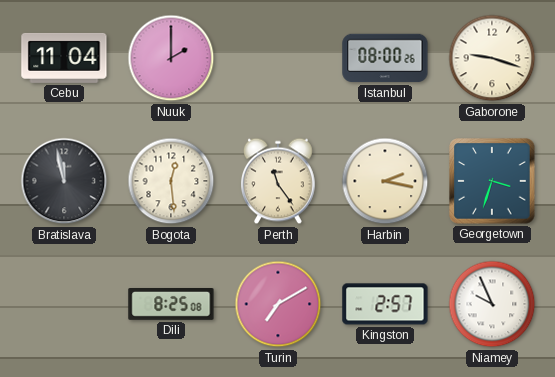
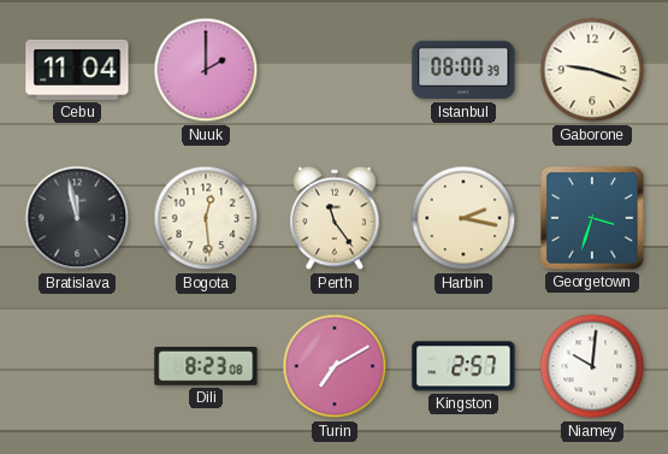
Istanbul: 08:00:26 -> 08:00:39
Dili: 8:25 -> 8:23
Niamey: 9:56 -> 10:01
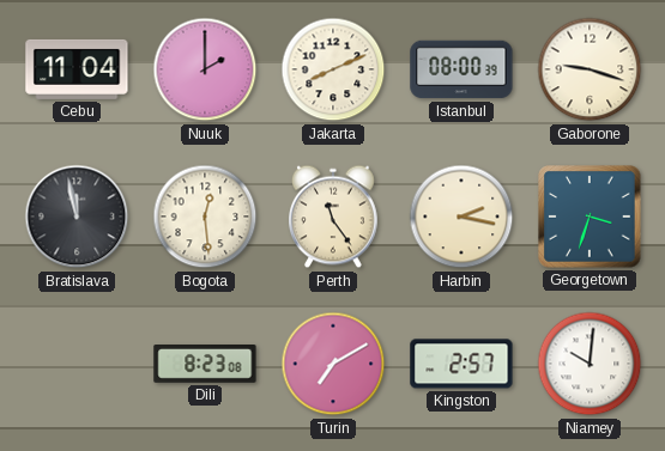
Jakarta: none -> 8:11
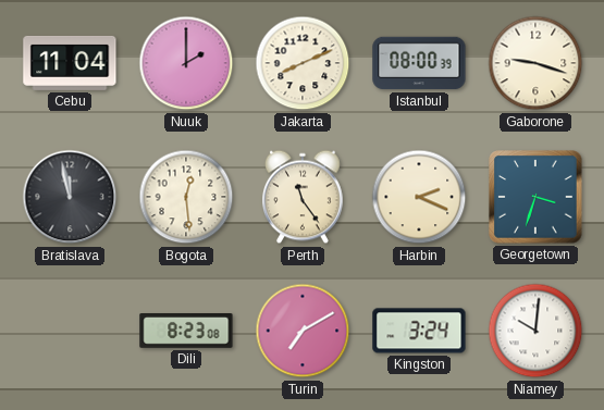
Harbin: 2:17 -> 2:19
Kingston: 2:57 -> 3:24
